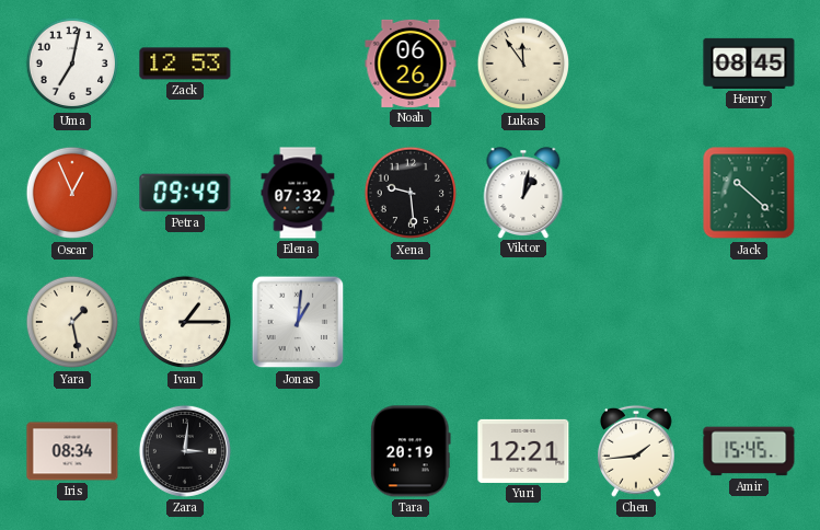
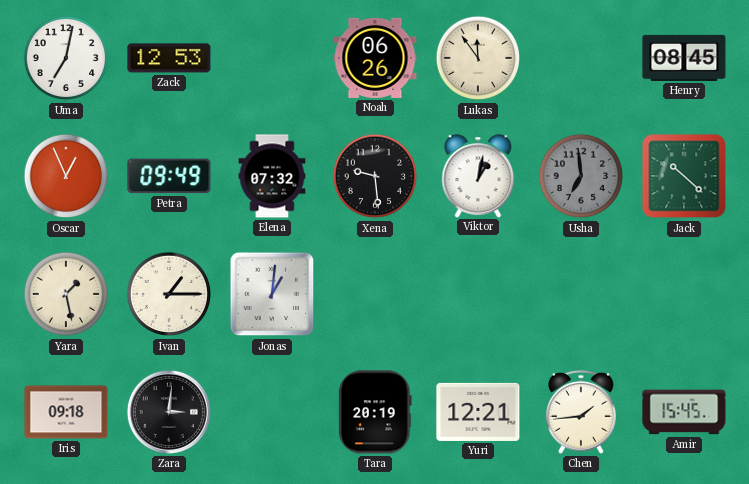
Usha: none -> 6:59
Iris: 08:34 -> 09:18
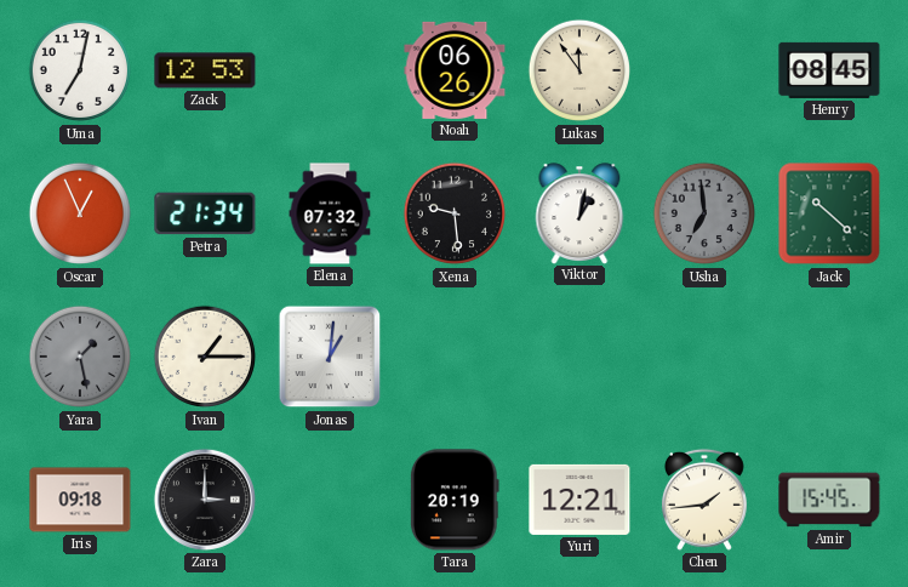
Petra: 09:49 -> 21:34
Yara dial: cream -> grey
Zara: 3:01 -> 3:00
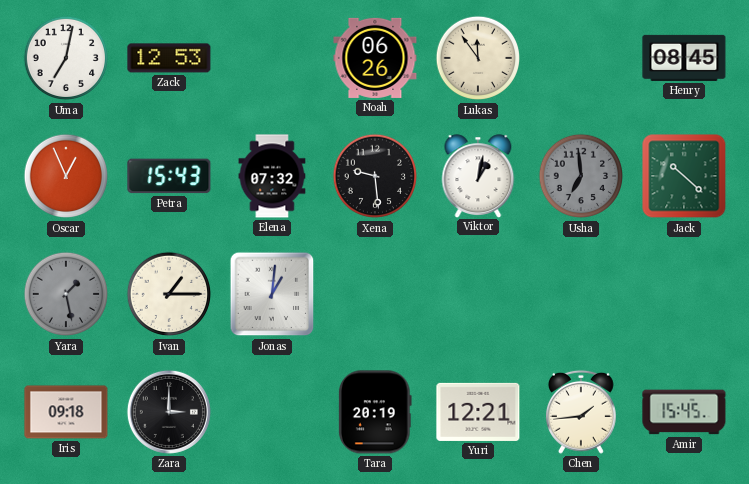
Petra: 21:34 -> 15:43
